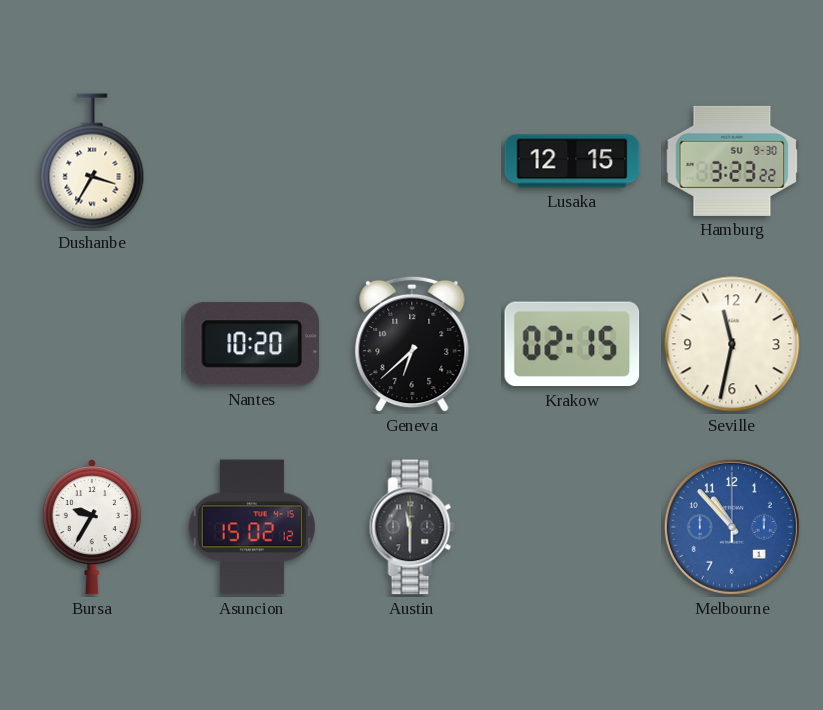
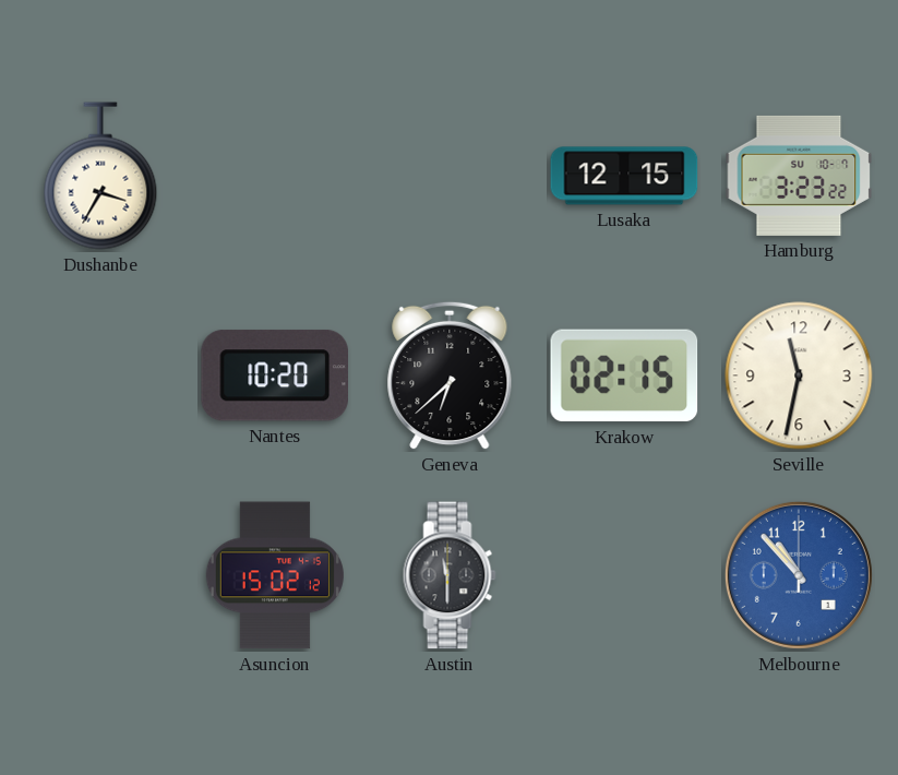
Hamburg date: SU 9-30 -> SU 10-7
Bursa: 9:35 -> none
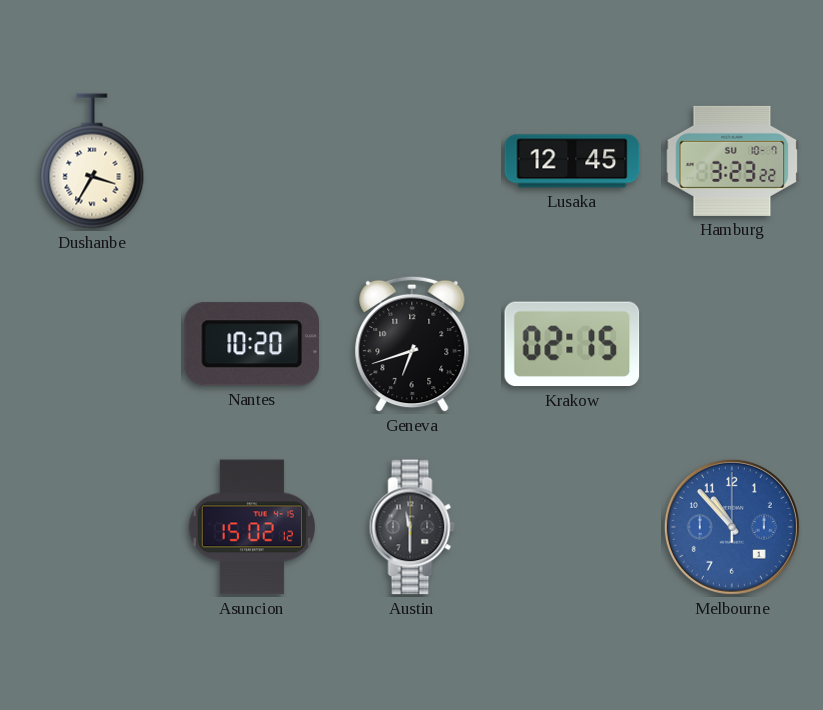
Lusaka: 12:15 -> 12:45
Geneva: 6:38 -> 6:42
Seville: 11:32 -> none
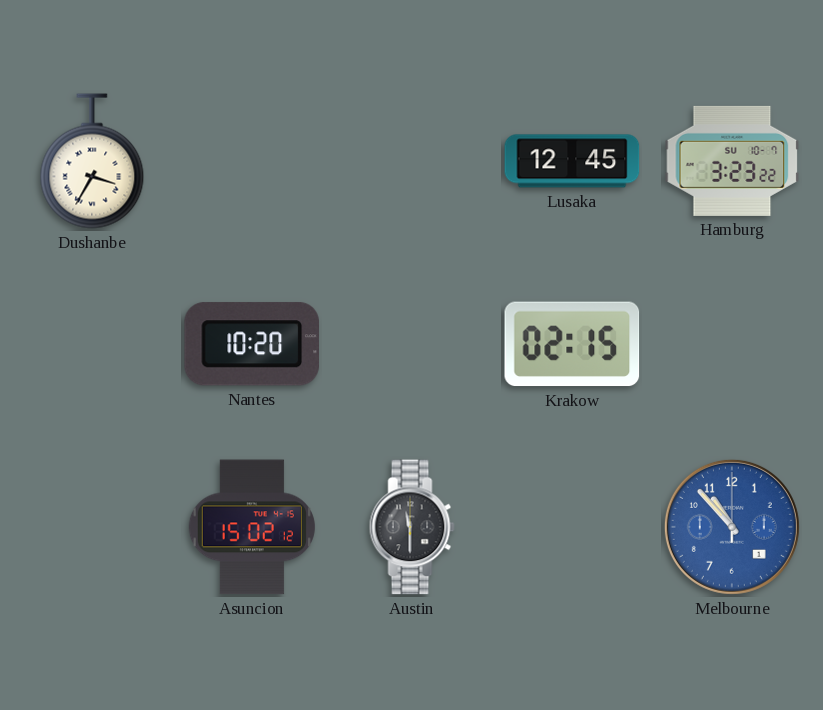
Geneva: 6:42 -> none
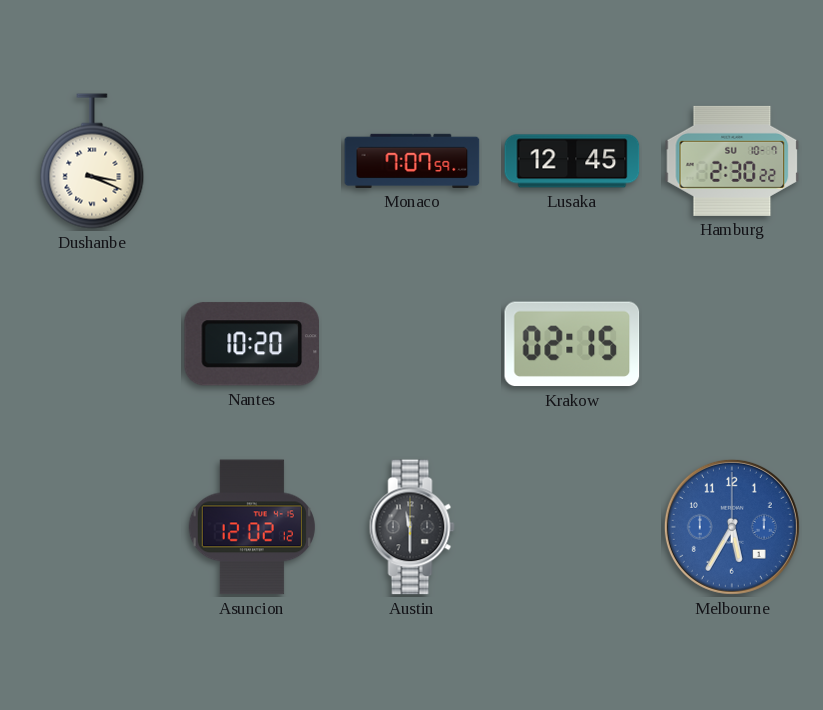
Dushanbe: 3:35 -> 3:19
Monaco: none -> 7:07
Hamburg: 3:23 -> 2:30
Asuncion: 15:02 -> 12:02
Melbourne: 10:53 -> 5:35
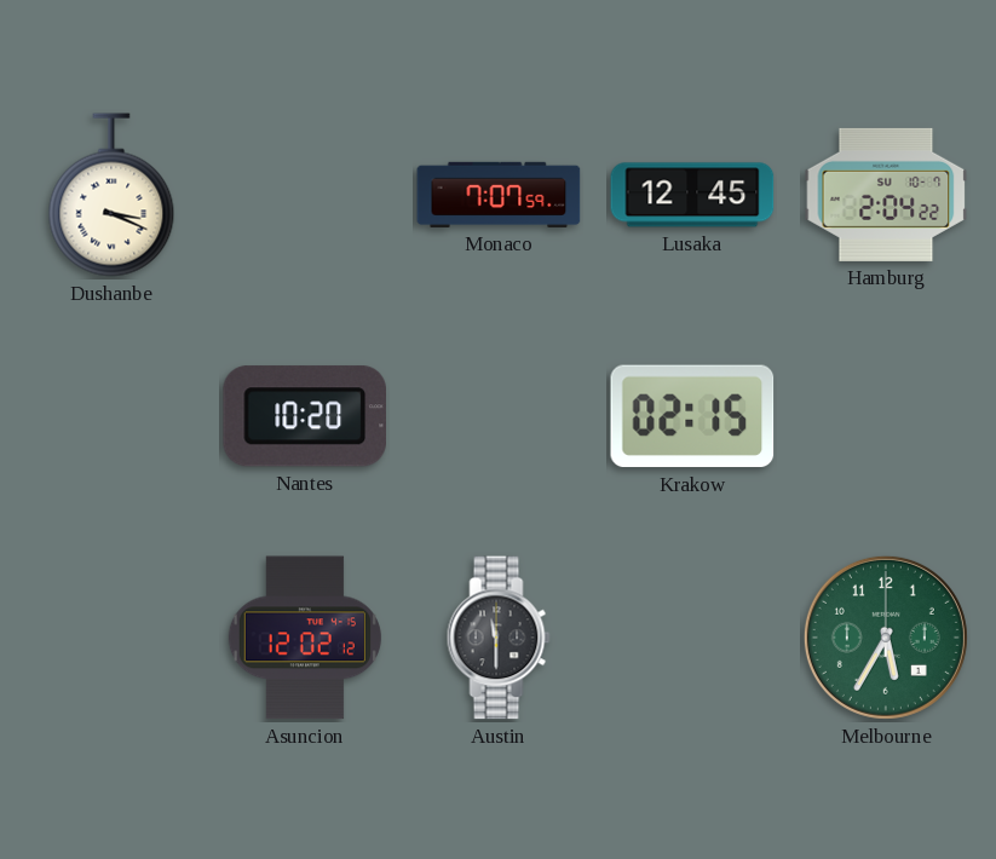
Hamburg: 2:30 -> 2:04
Melbourne dial: blue -> green
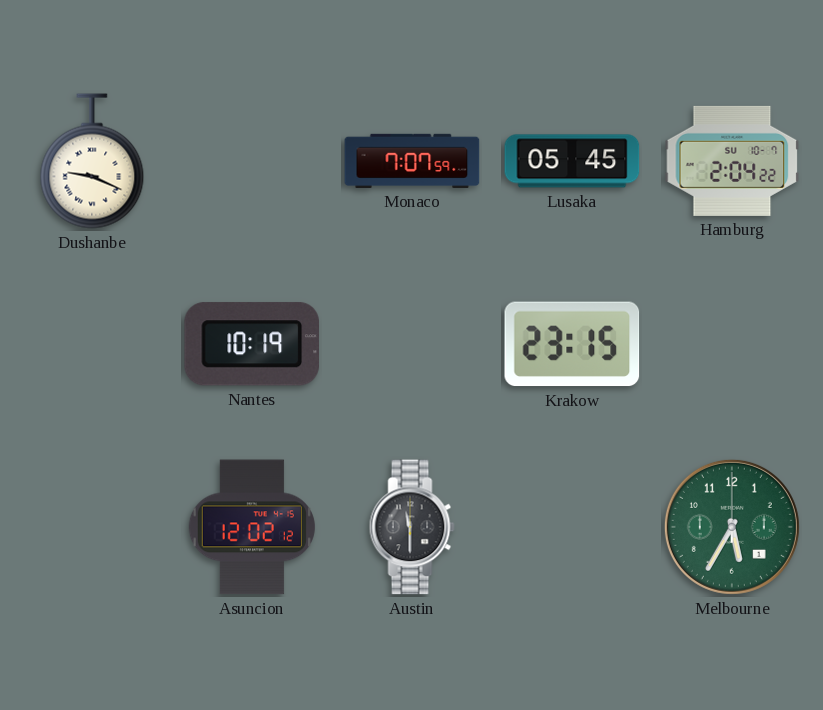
Dushanbe: 3:19 -> 9:19
Lusaka: 12:45 -> 05:45
Nantes: 10:20 -> 10:19
Krakow: 02:15 -> 23:15
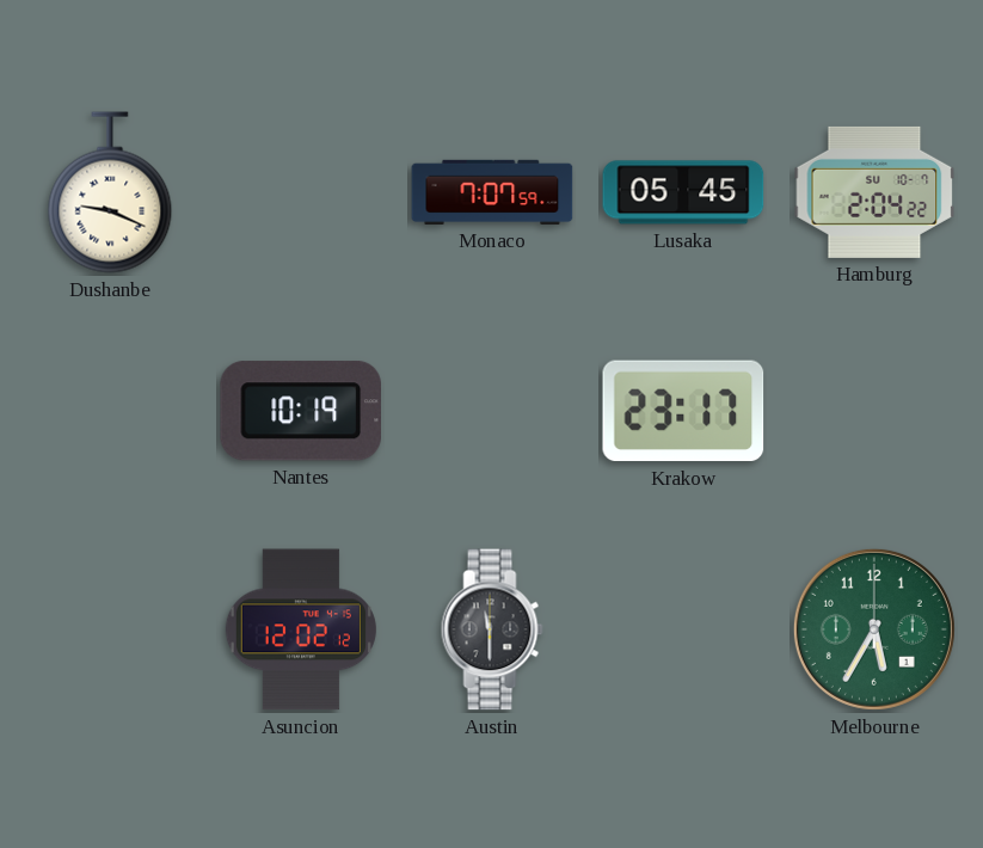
Krakow: 23:15 -> 23:17
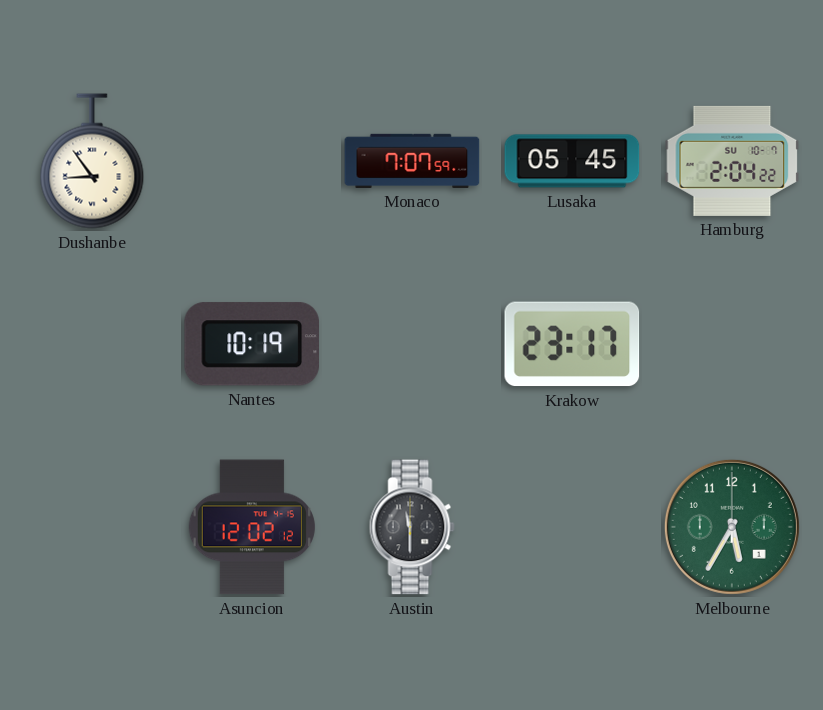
Dushanbe: 9:19 -> 8:54
